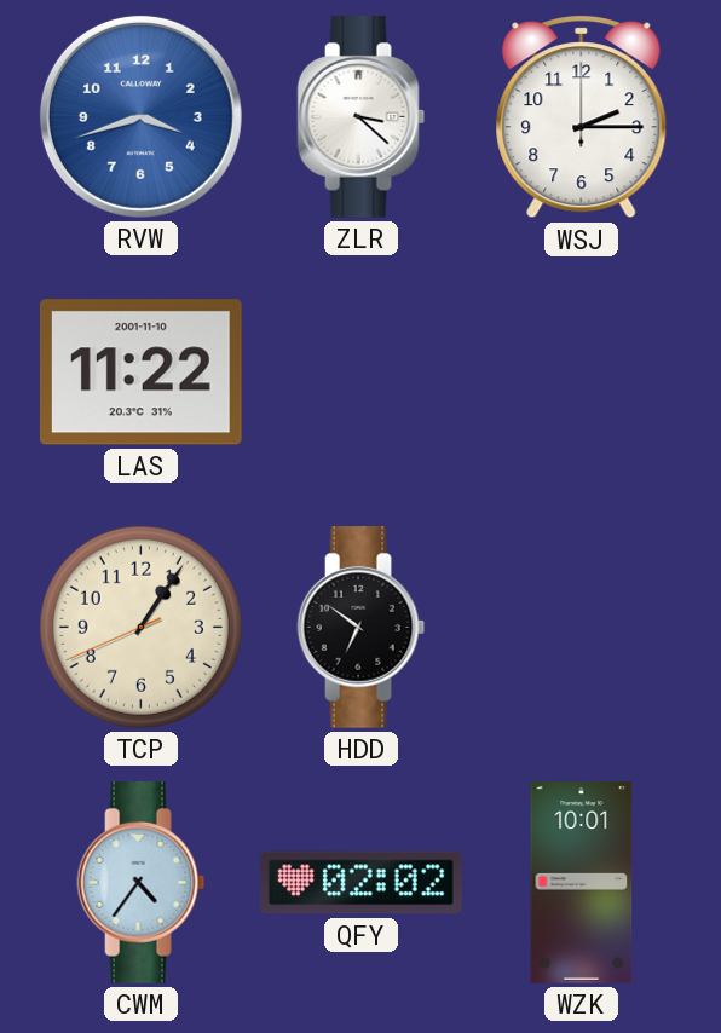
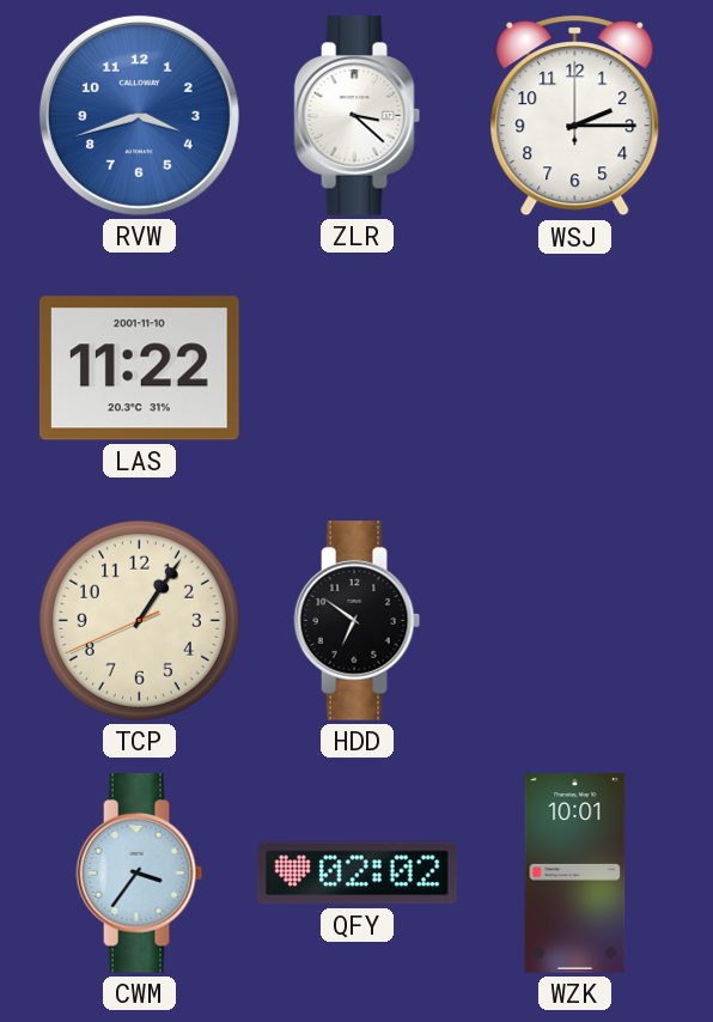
CWM: 4:36 -> 3:36
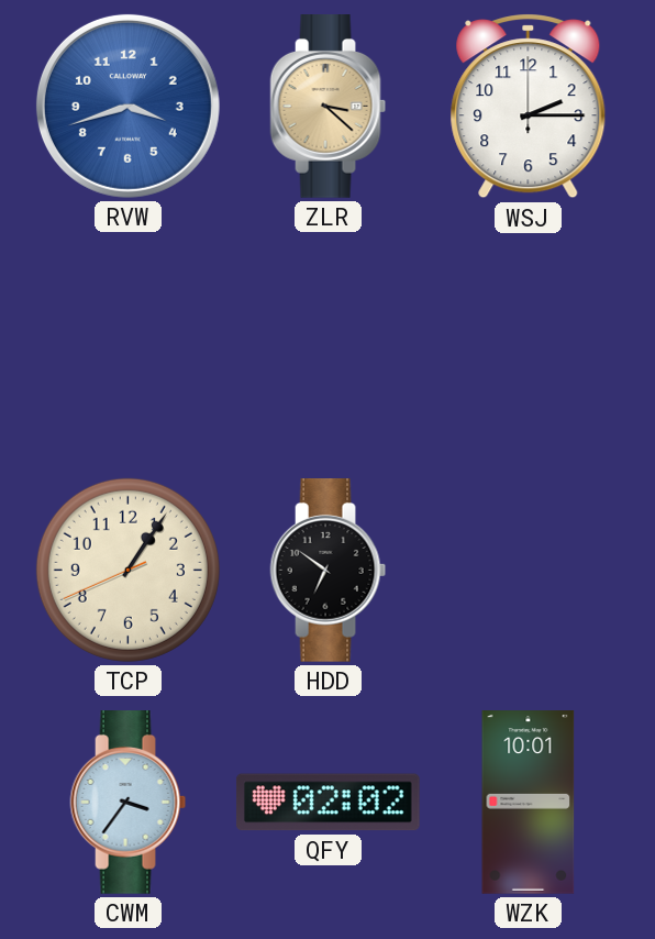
ZLR dial: white -> champagne
LAS: 11:22 -> none
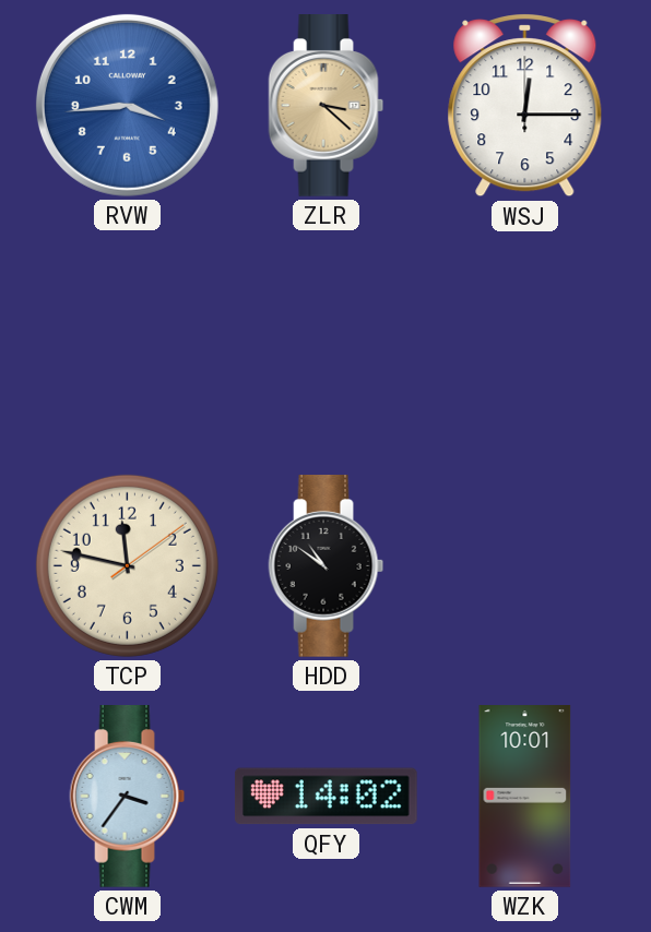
RVW: 3:42 -> 3:44
WSJ: 2:15 -> 12:15
TCP: 1:05 -> 11:47
HDD: 6:51 -> 10:51
QFY: 02:02 -> 14:02
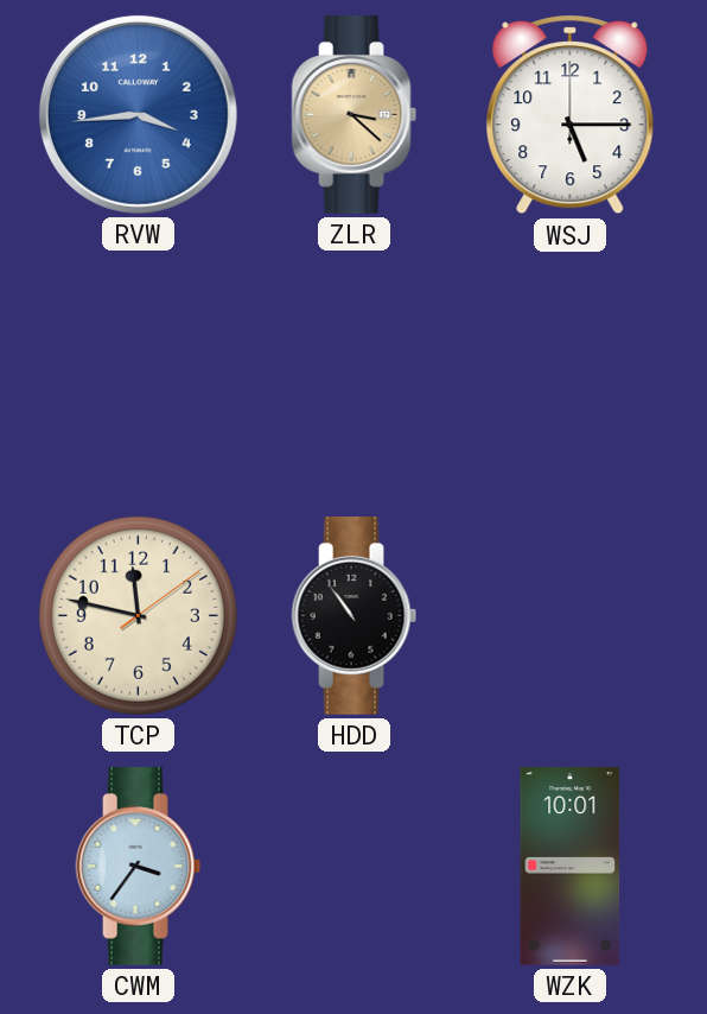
WSJ: 12:15 -> 5:15
HDD: 10:51 -> 10:54
QFY: 14:02 -> none
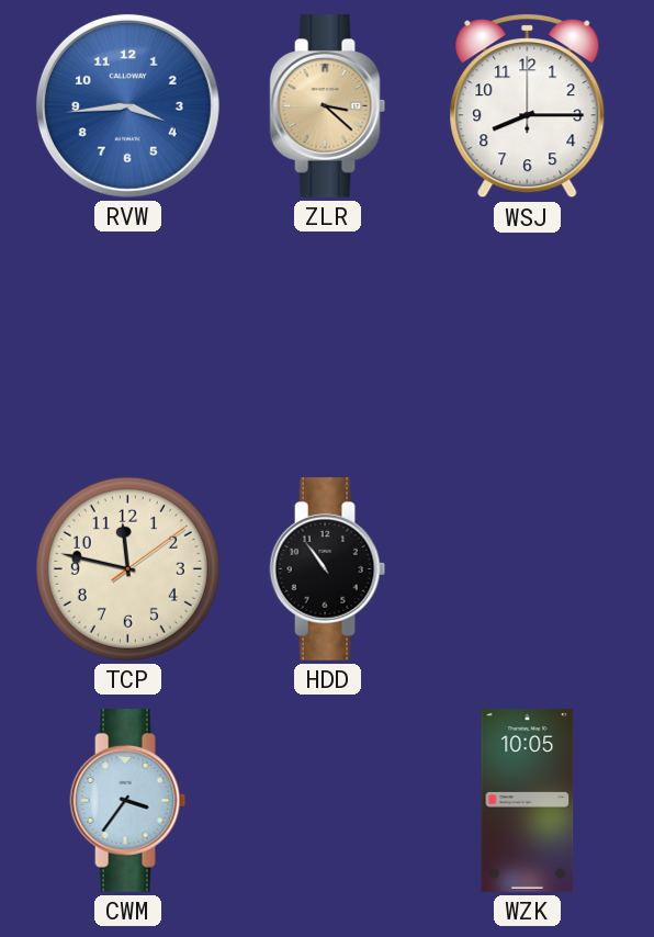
WSJ: 5:15 -> 8:15
WZK: 10:01 -> 10:05
